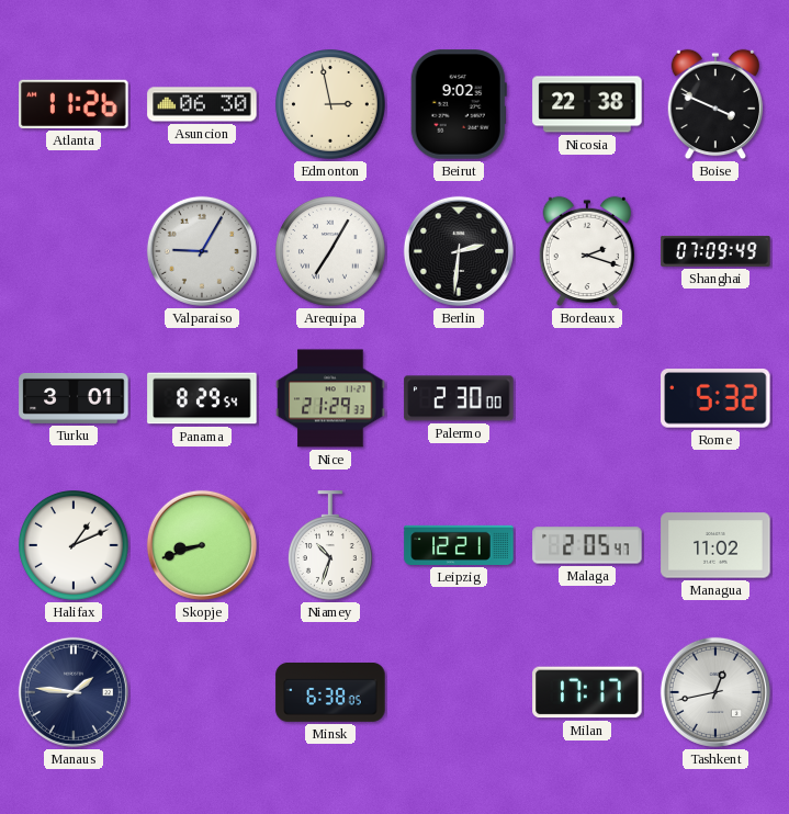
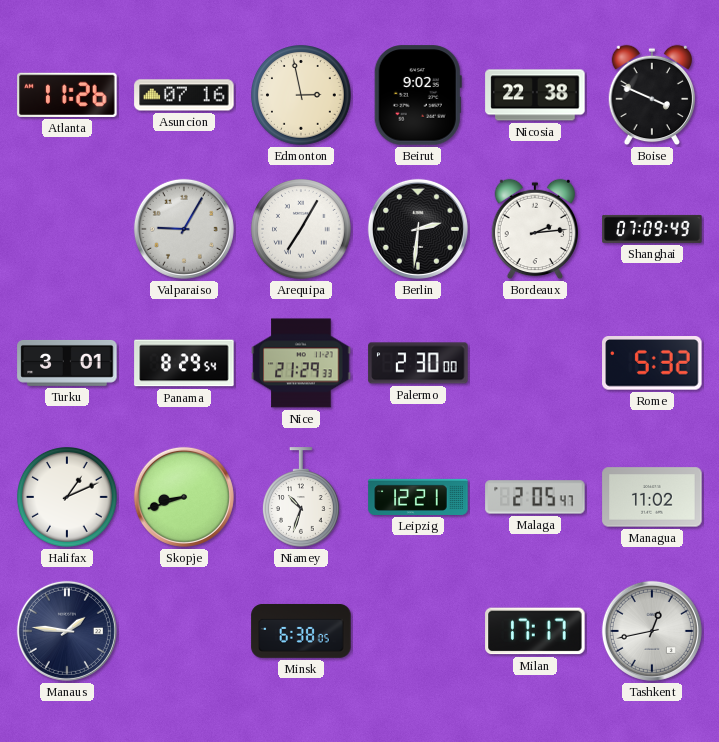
Asuncion: 06:30 -> 07:16
Bordeaux: 2:18 -> 2:14
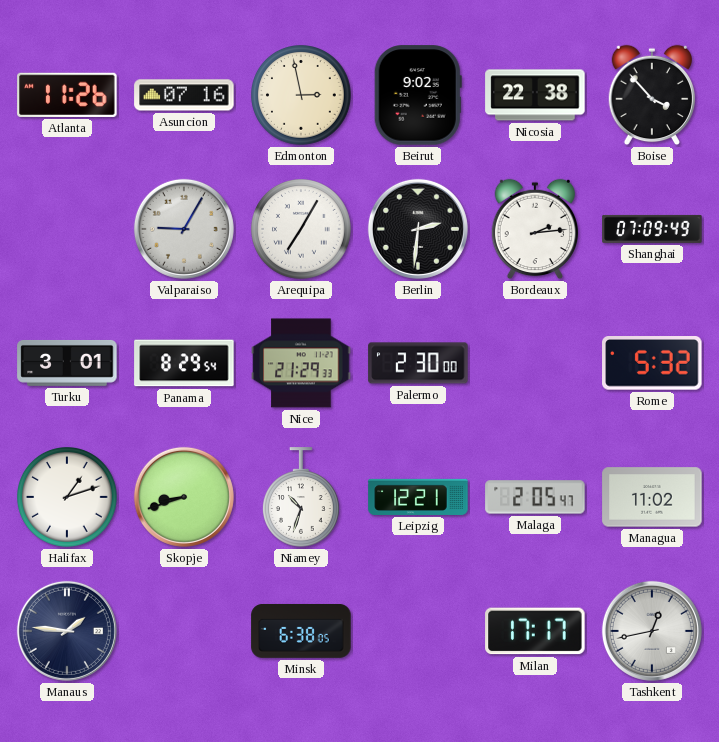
Boise: 3:49 -> 3:53
Halifax: 1:11 -> 1:12
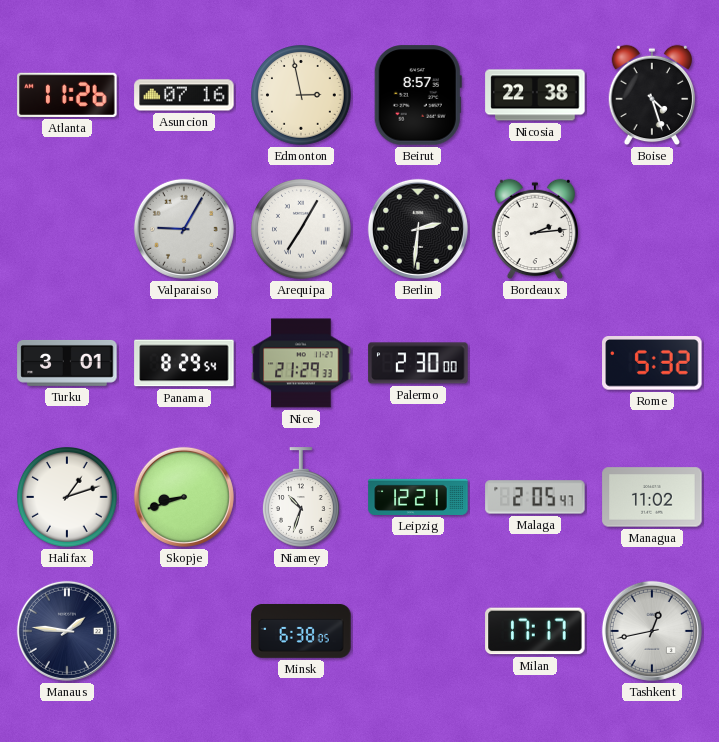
Beirut: 9:02 -> 8:57
Boise: 3:53 -> 4:27
Shanghai: 07:09 -> none
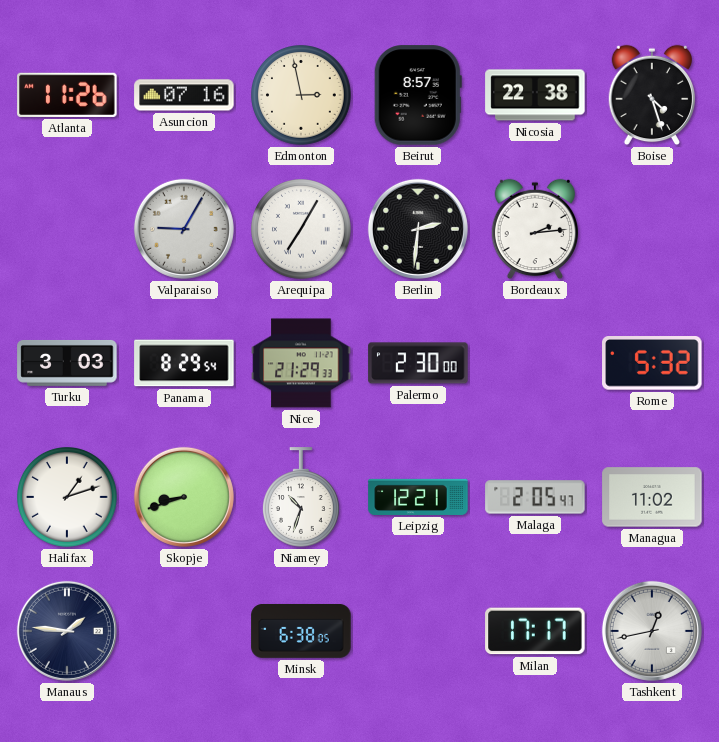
Turku: 3:01 -> 3:03
